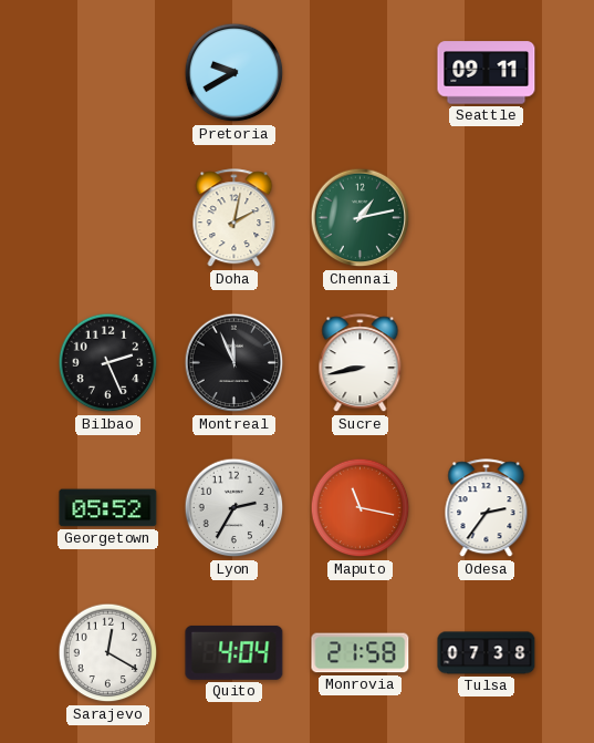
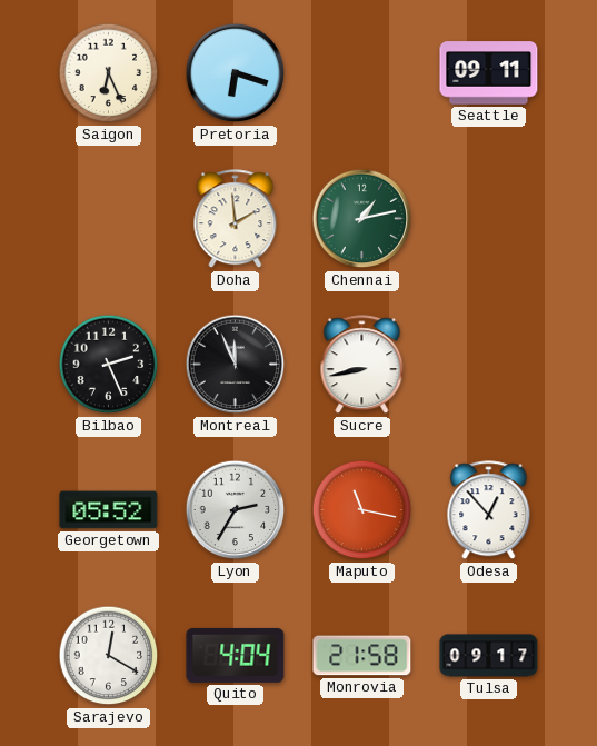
Saigon: none -> 6:26
Pretoria: 9:40 -> 6:18
Doha: 2:02 -> 1:59
Odesa: 2:36 -> 12:53
Tulsa: 07:38 -> 09:17
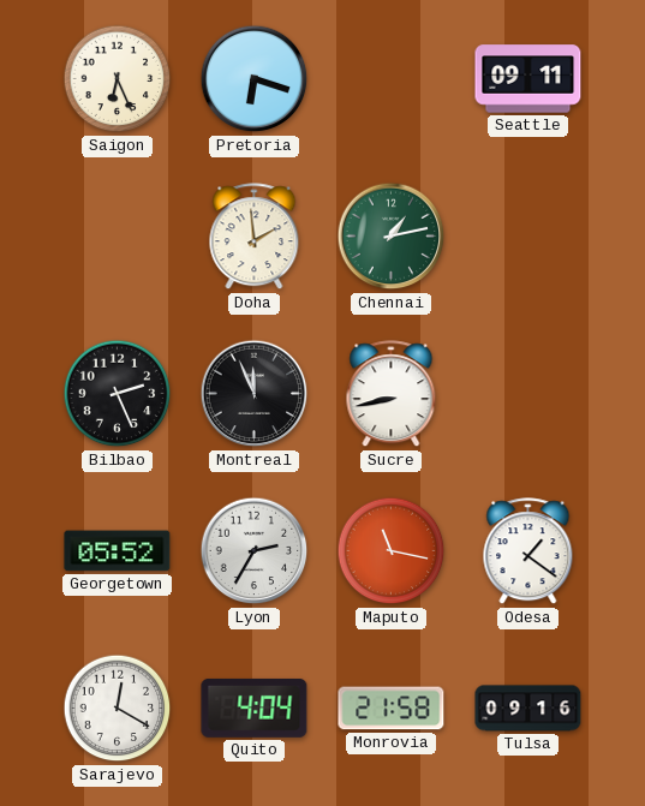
Odesa: 12:53 -> 1:21
Tulsa: 09:17 -> 09:16
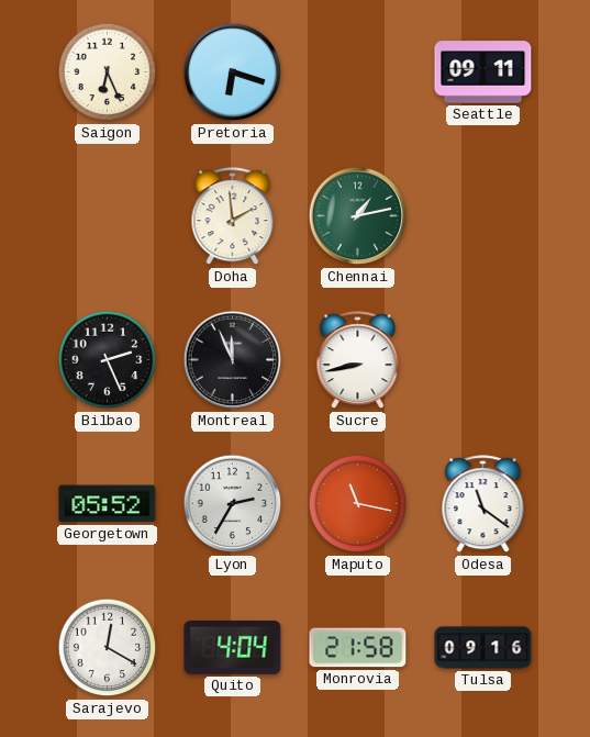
Odesa: 1:21 -> 11:21
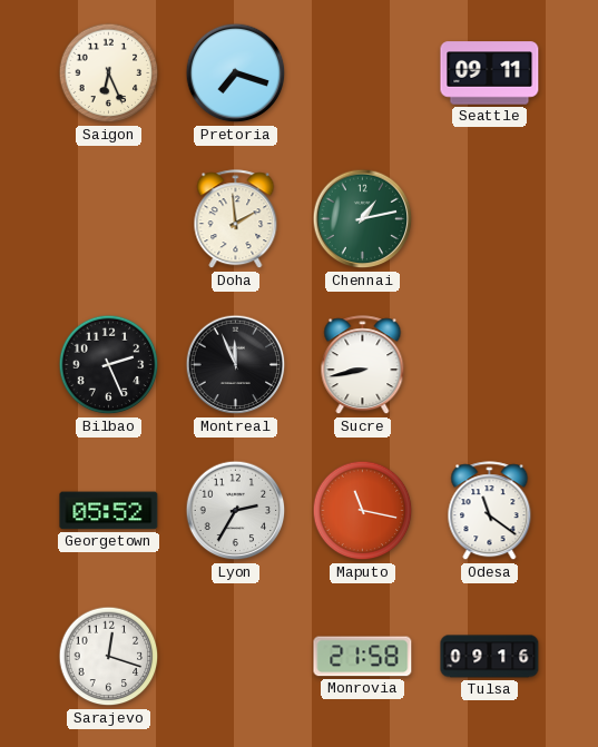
Pretoria: 6:18 -> 7:18
Sarajevo: 12:20 -> 12:18
Quito: 4:04 -> none
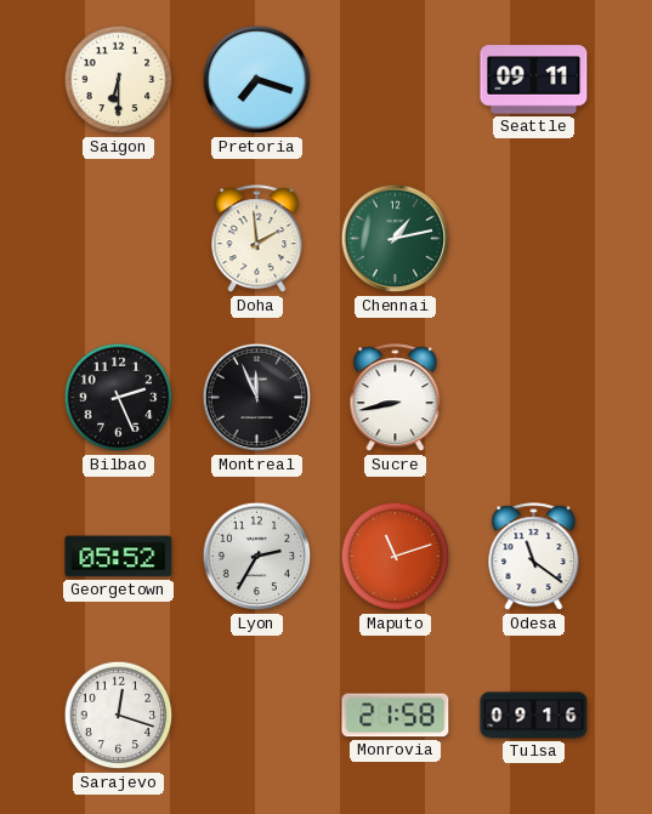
Saigon: 6:26 -> 6:30
Maputo: 11:17 -> 11:12
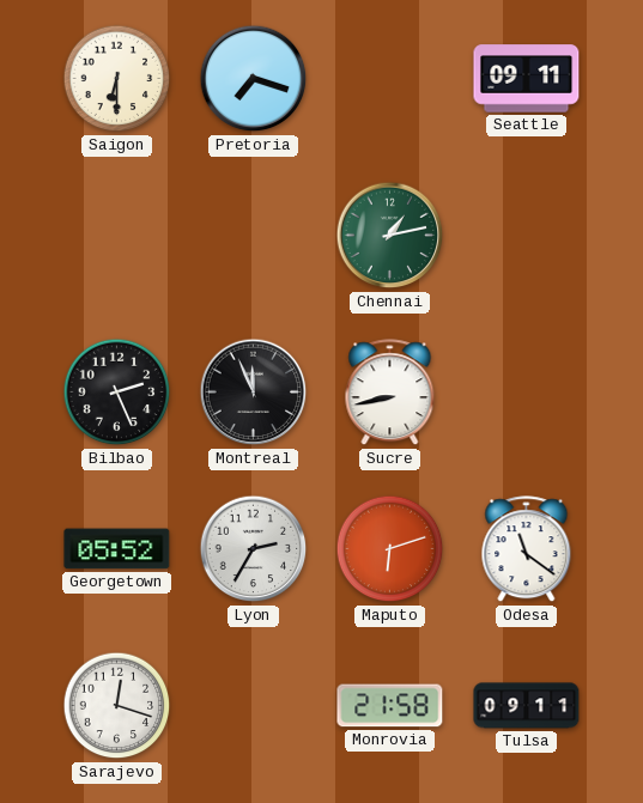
Doha: 1:59 -> none
Maputo: 11:12 -> 6:12
Tulsa: 09:16 -> 09:11
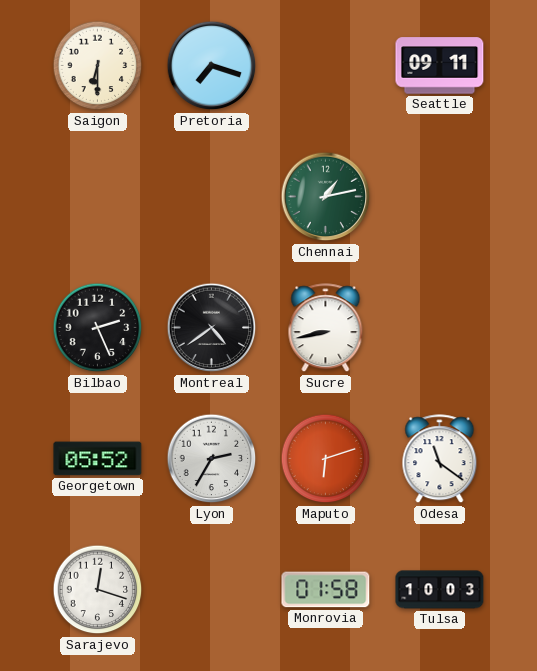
Montreal: 11:56 -> 4:39
Monrovia: 21:58 -> 01:58
Tulsa: 09:11 -> 10:03
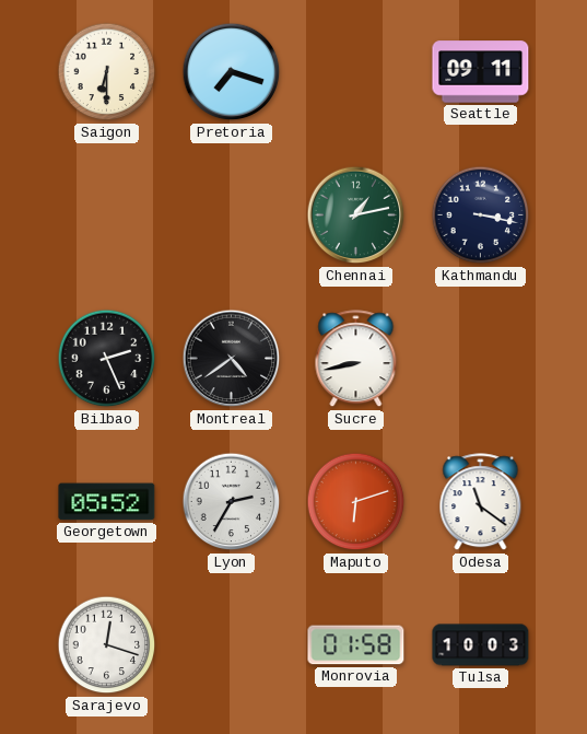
Kathmandu: none -> 3:17
